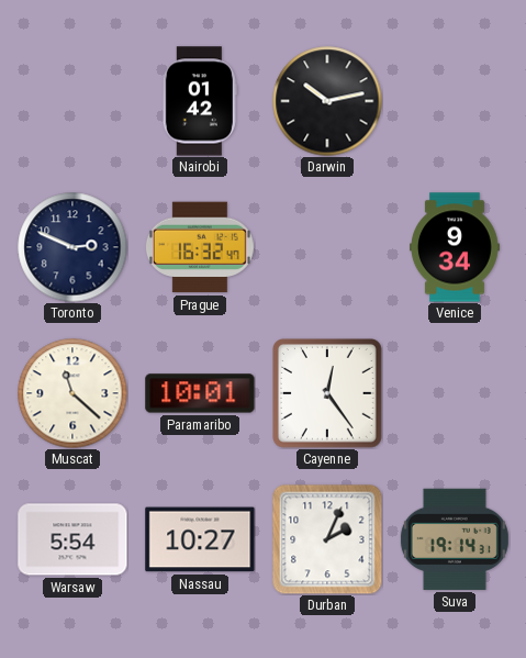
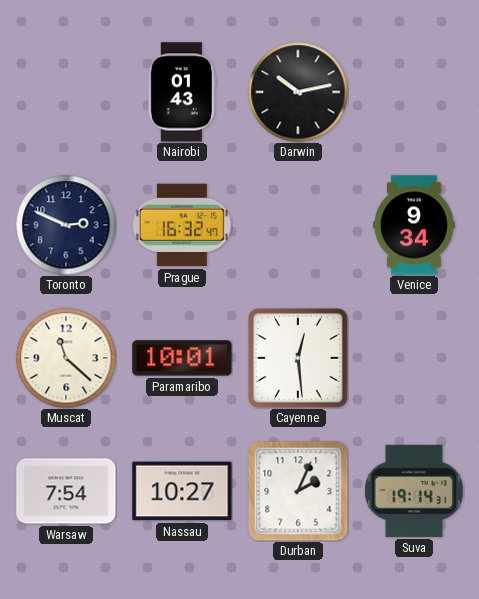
Nairobi: 01:42 -> 01:43
Cayenne: 12:24 -> 12:29
Warsaw: 5:54 -> 7:54
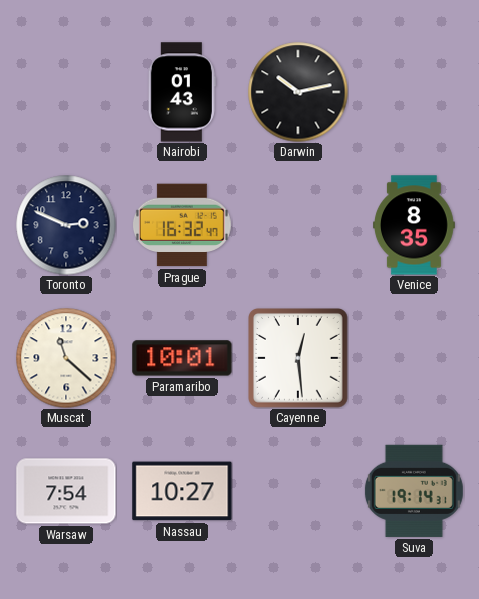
Venice: 9:34 -> 8:35
Durban: 2:04 -> none
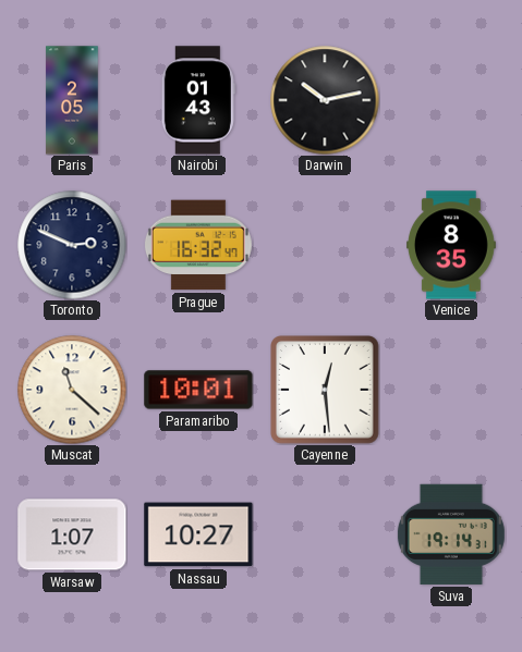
Paris: none -> 2:05
Warsaw: 7:54 -> 1:07
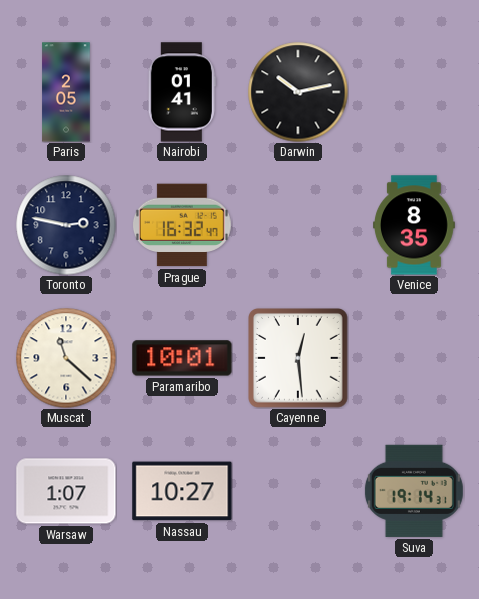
Nairobi: 01:43 -> 01:41
Toronto: 2:49 -> 2:47
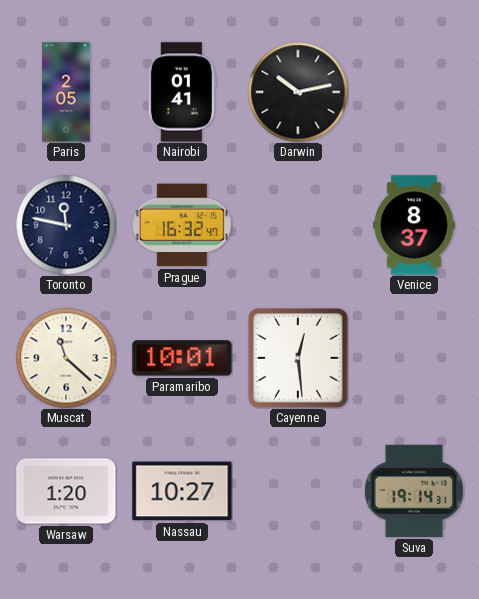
Toronto: 2:47 -> 11:47
Venice: 8:35 -> 8:37
Warsaw: 1:07 -> 1:20
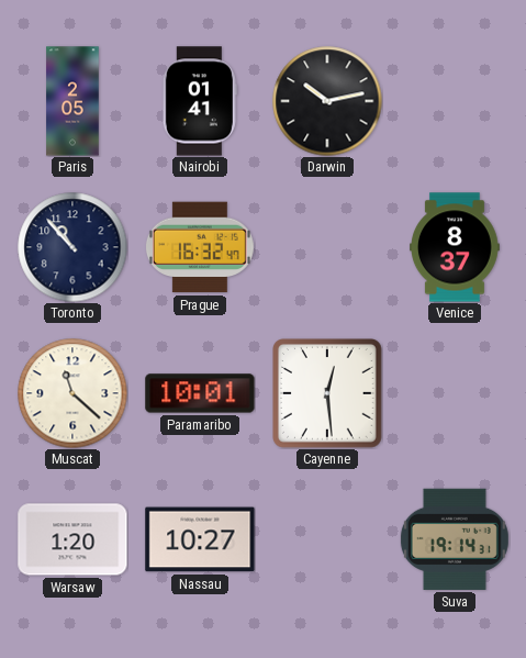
Toronto: 11:47 -> 10:53
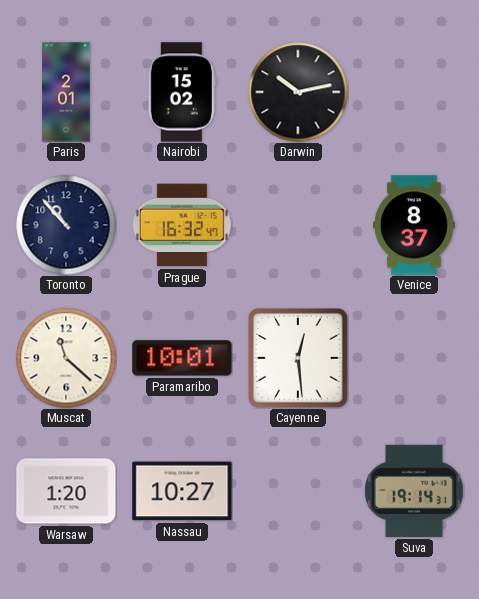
Paris: 2:05 -> 2:01
Nairobi: 01:41 -> 15:02
